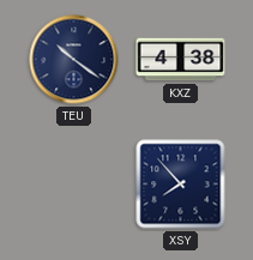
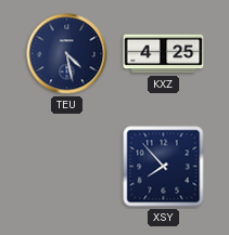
TEU: 10:21 -> 4:28
KXZ: 4:38 -> 4:25
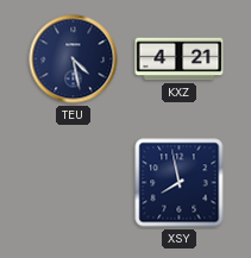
KXZ: 4:25 -> 4:21
XSY: 7:53 -> 7:58
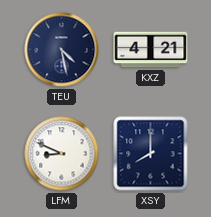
LFM: none -> 8:49
XSY: 7:58 -> 8:00
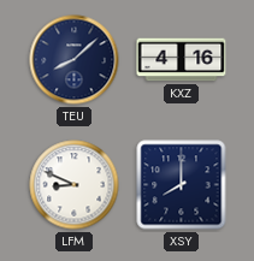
TEU: 4:28 -> 8:08
KXZ: 4:21 -> 4:16
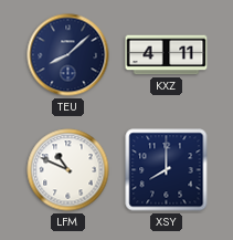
KXZ: 4:16 -> 4:11
LFM: 8:49 -> 10:49
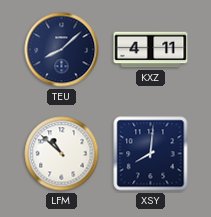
LFM: 10:49 -> 10:52
XSY: 8:00 -> 8:01
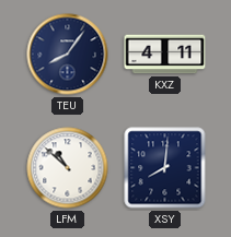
TEU: 8:08 -> 8:06
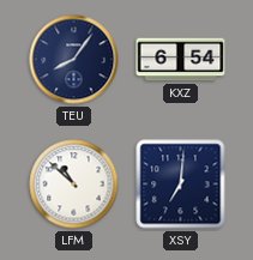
KXZ: 4:11 -> 6:54
XSY: 8:01 -> 7:01
